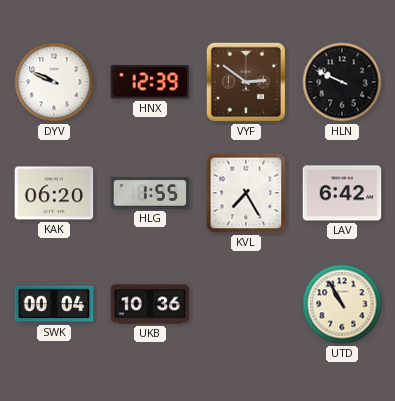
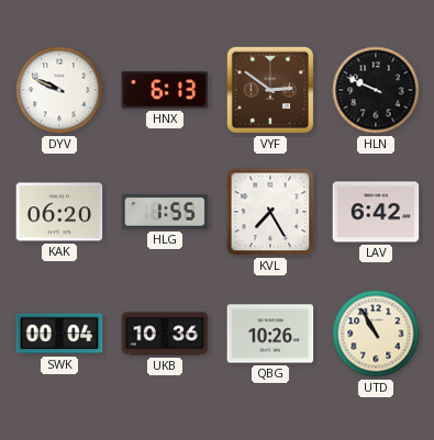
HNX: 12:39 -> 6:13
QBG: none -> 10:26
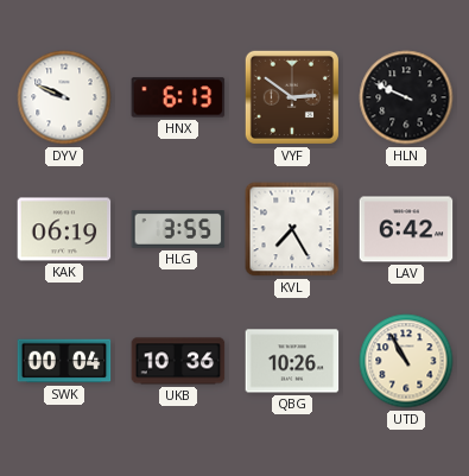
KAK: 06:20 -> 06:19
HLG: 1:55 -> 3:55
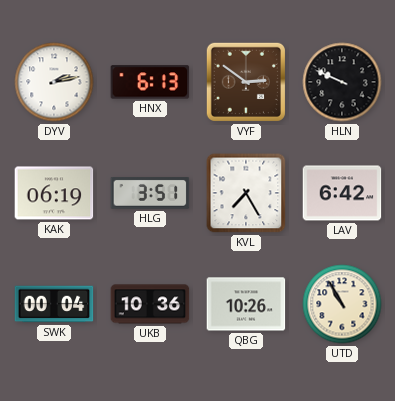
DYV: 9:49 -> 2:13
HLG: 3:55 -> 3:51
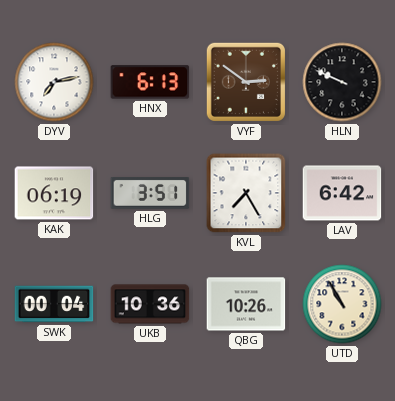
DYV: 2:13 -> 7:13
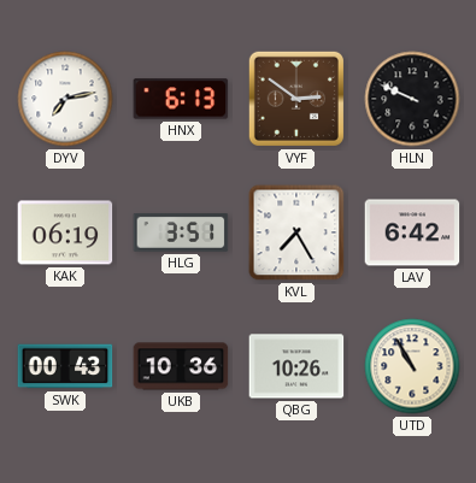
SWK: 00:04 -> 00:43
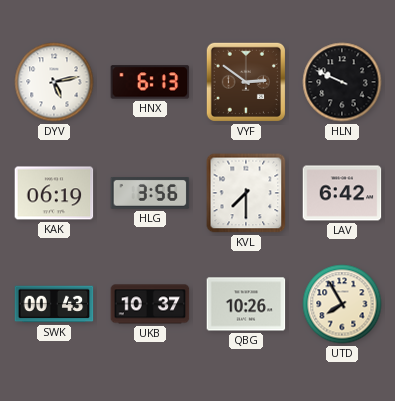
DYV: 7:13 -> 5:13
HLG: 3:51 -> 3:56
KVL: 7:25 -> 7:30
UKB: 10:36 -> 10:37
UTD: 10:55 -> 7:55
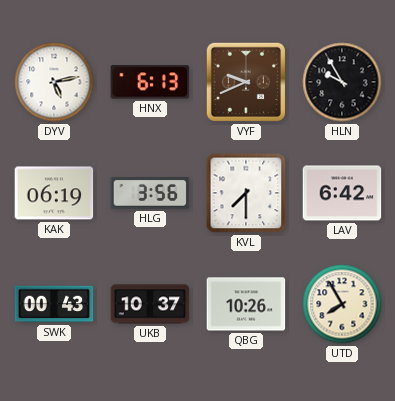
VYF: 2:51 -> 9:41
HLN: 9:49 -> 9:55
